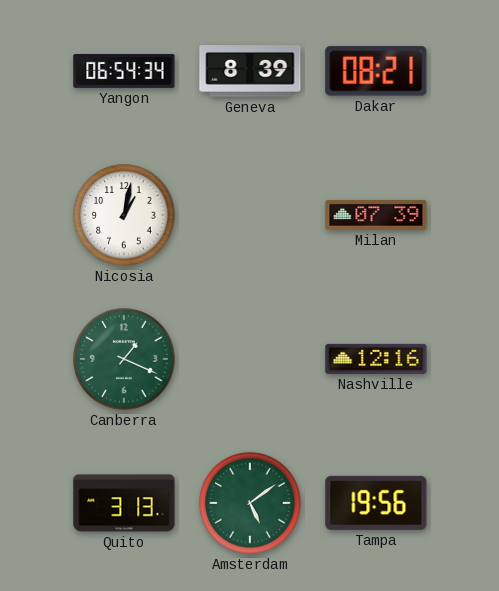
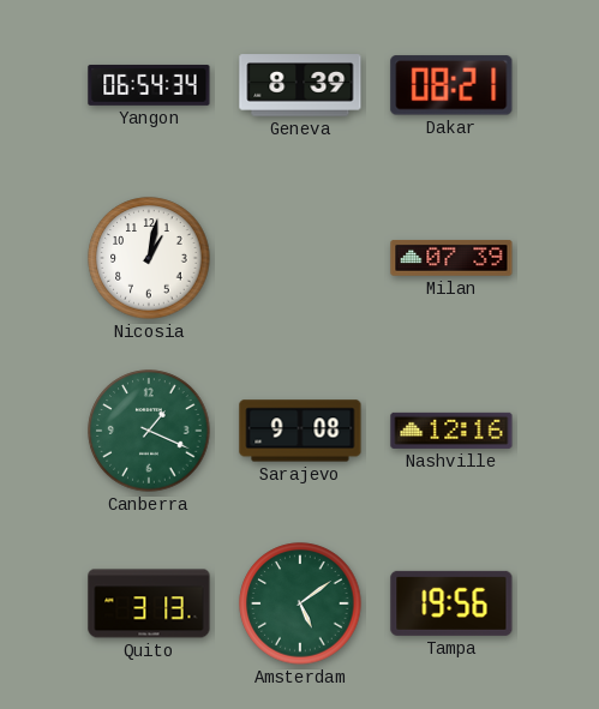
Sarajevo: none -> 9:08
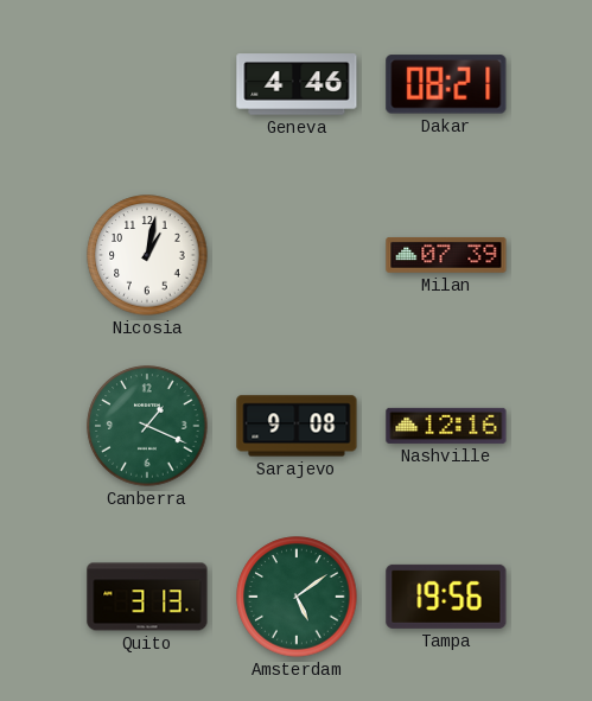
Yangon: 06:54 -> none
Geneva: 8:39 -> 4:46
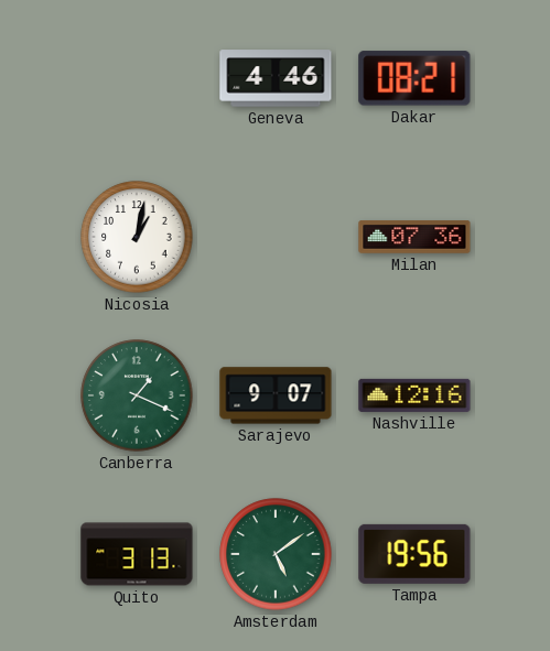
Milan: 07:39 -> 07:36
Sarajevo: 9:08 -> 9:07
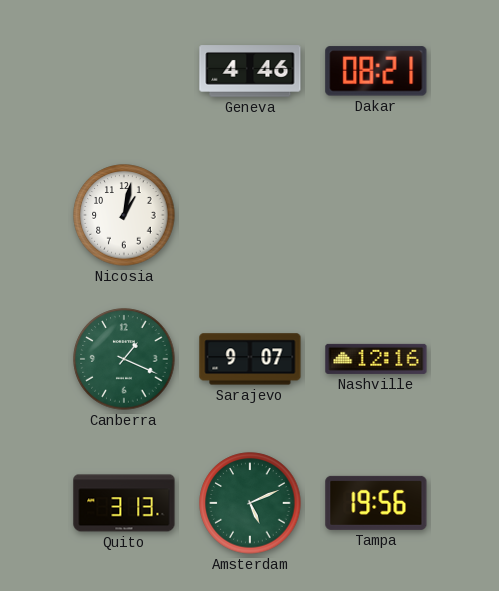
Milan: 07:36 -> none
Amsterdam: 5:09 -> 5:11
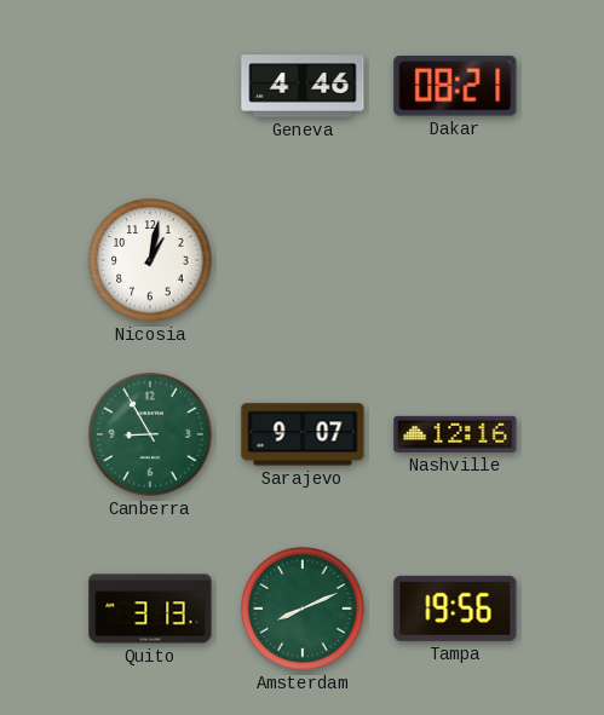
Canberra: 1:19 -> 8:55
Amsterdam: 5:11 -> 8:11
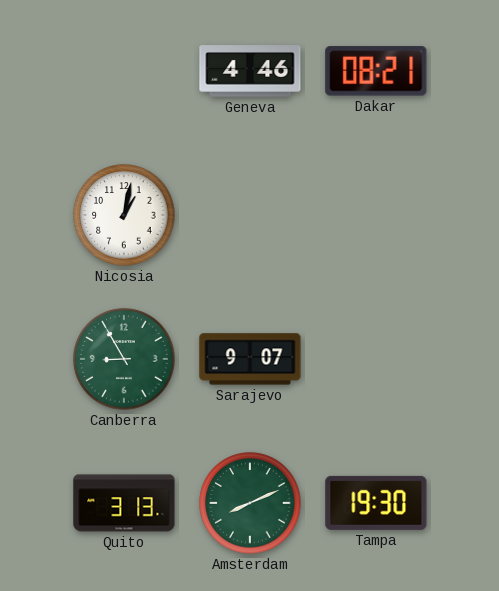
Nashville: 12:16 -> none
Tampa: 19:56 -> 19:30
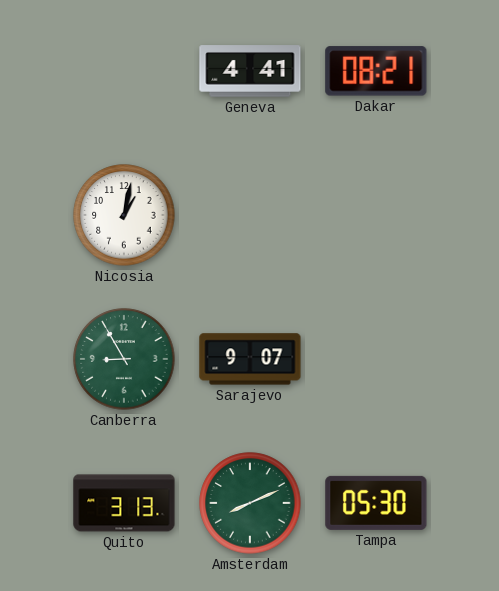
Geneva: 4:46 -> 4:41
Tampa: 19:30 -> 05:30
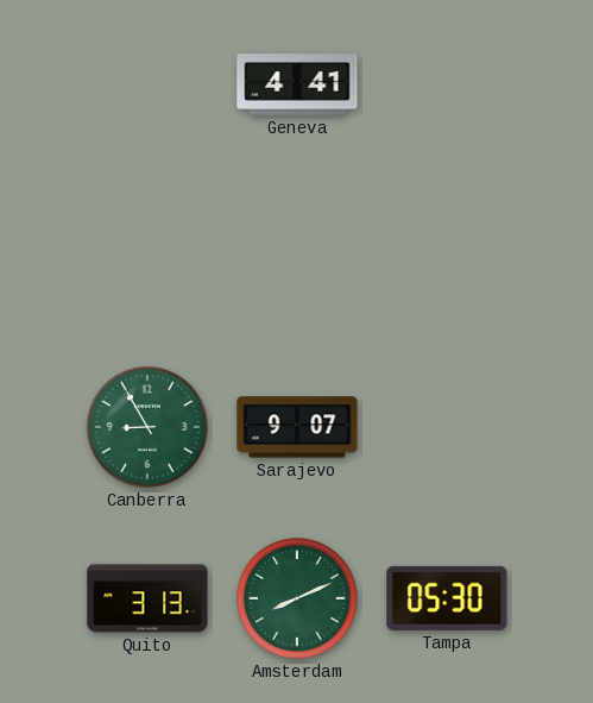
Dakar: 08:21 -> none
Nicosia: 1:02 -> none
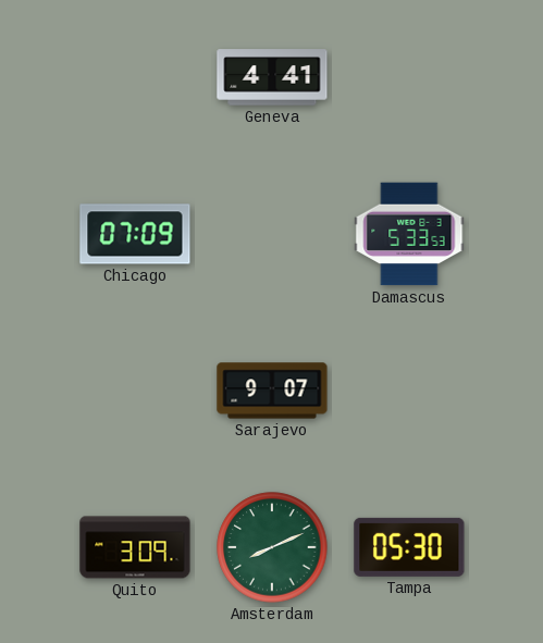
Chicago: none -> 07:09
Damascus: none -> 5:33
Canberra: 8:55 -> none
Quito: 3:13 -> 3:09
